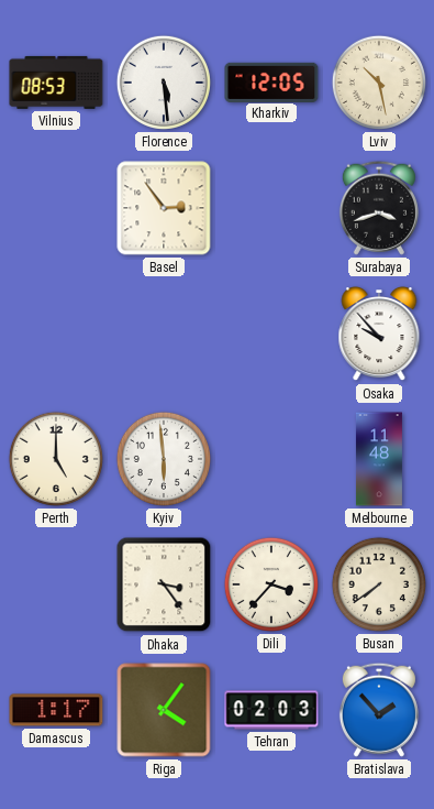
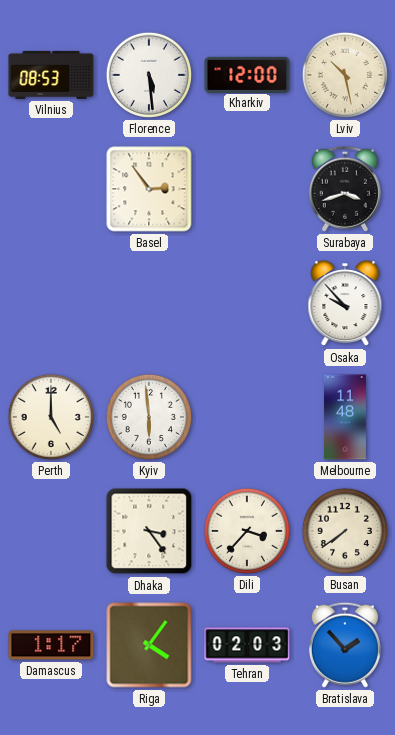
Kharkiv: 12:05 -> 12:00
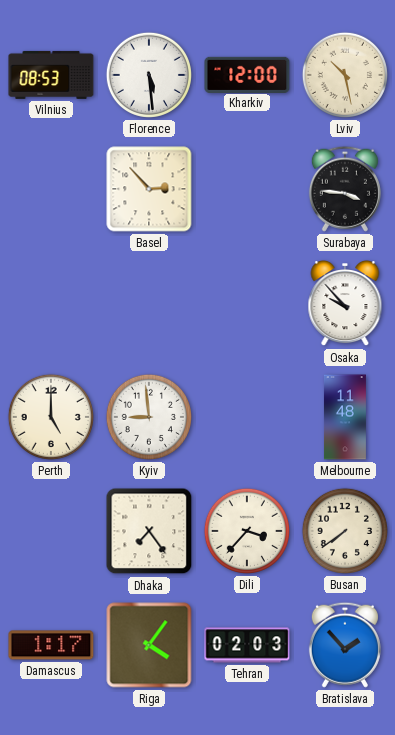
Basel: 2:54 -> 2:53
Surabaya: 3:42 -> 3:46
Kyiv: 5:59 -> 8:59
Dhaka: 3:24 -> 7:24
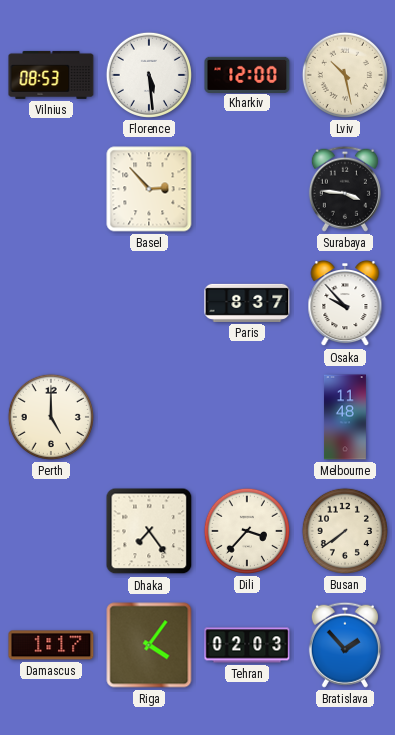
Paris: none -> 8:37
Kyiv: 8:59 -> none
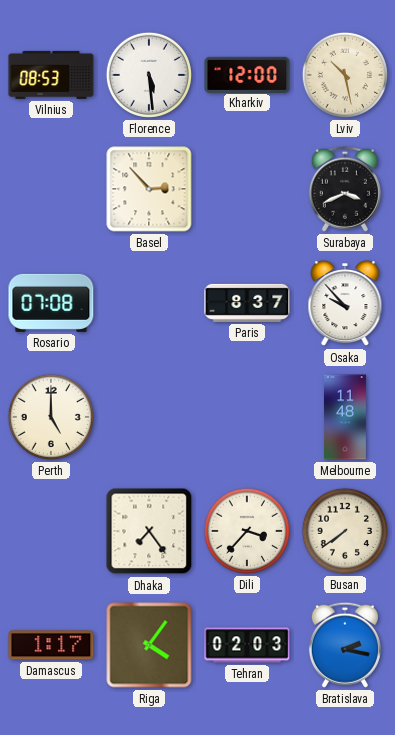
Surabaya: 3:46 -> 3:41
Rosario: none -> 07:08
Bratislava: 1:53 -> 2:17
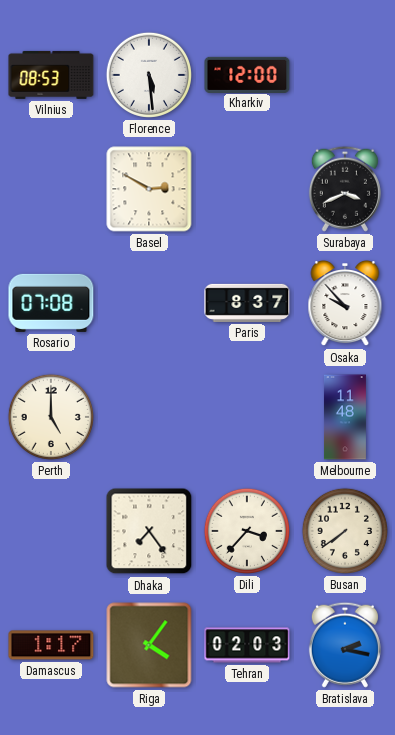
Lviv: 10:28 -> none
Basel: 2:53 -> 2:50
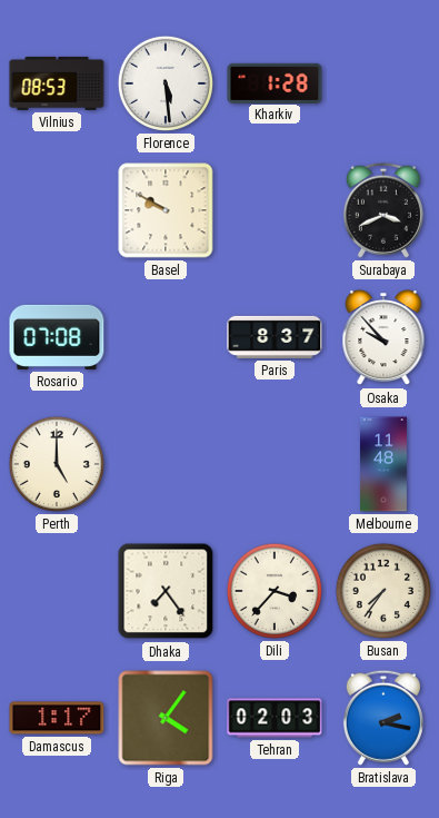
Kharkiv: 12:00 -> 1:28
Basel: 2:50 -> 9:50
Busan: 7:39 -> 7:36
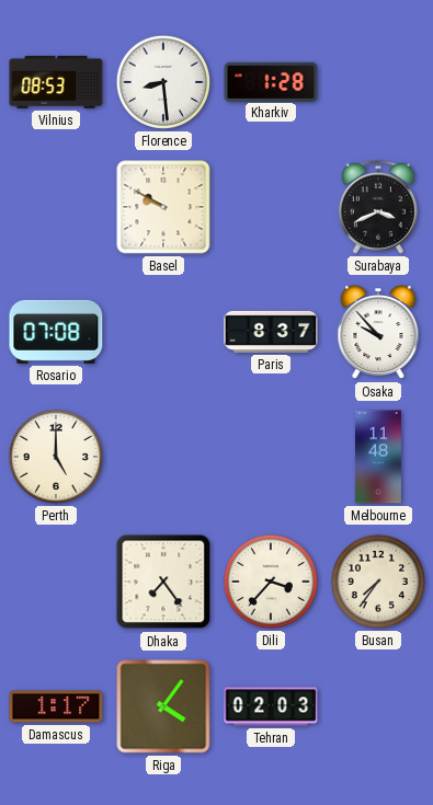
Florence: 5:29 -> 8:29
Bratislava: 2:17 -> none
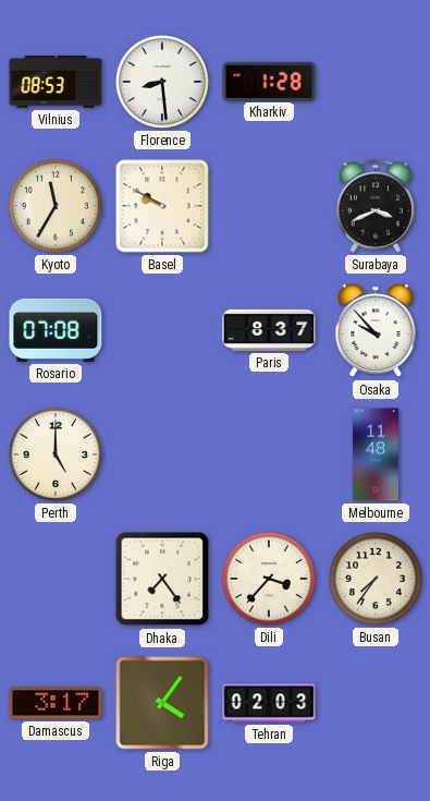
Kyoto: none -> 11:35
Damascus: 1:17 -> 3:17
